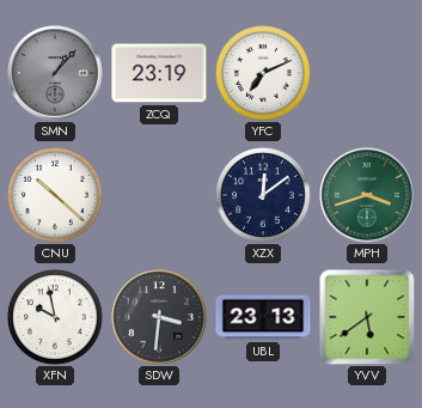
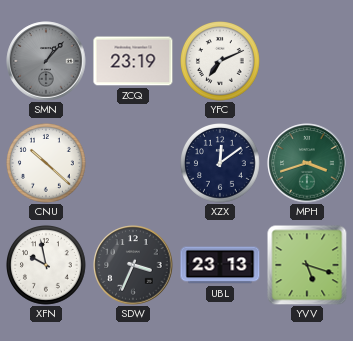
SDW: 3:31 -> 3:34
YVV: 5:39 -> 5:18
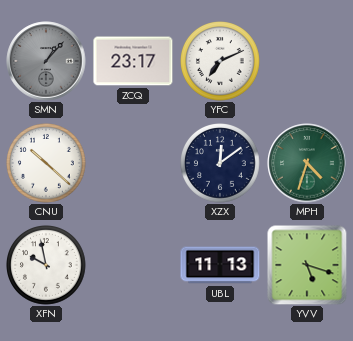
ZCQ: 23:19 -> 23:17
MPH: 3:42 -> 4:33
SDW: 3:34 -> none
UBL: 23:13 -> 11:13
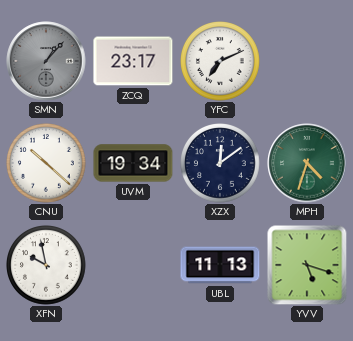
UVM: none -> 19:34
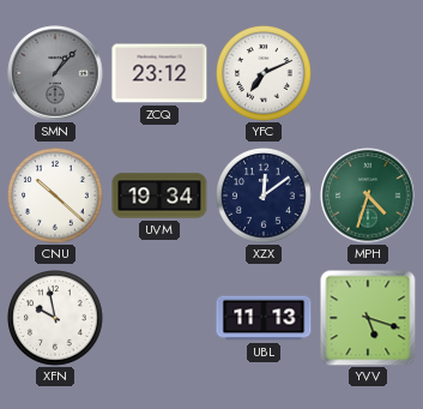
ZCQ: 23:17 -> 23:12
